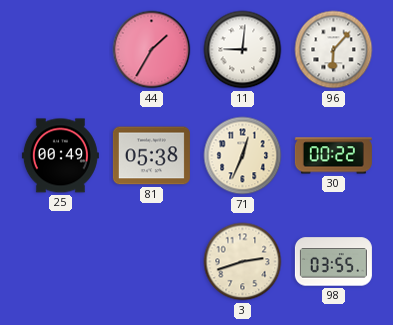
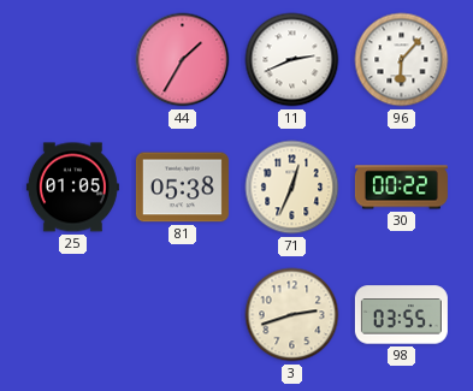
11: 9:01 -> 2:41
25: 00:49 -> 01:05
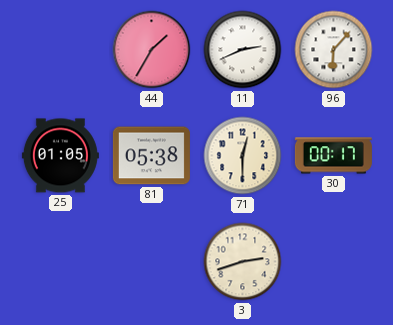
71: 12:34 -> 12:30
30: 00:22 -> 00:17
98: 03:55 -> none
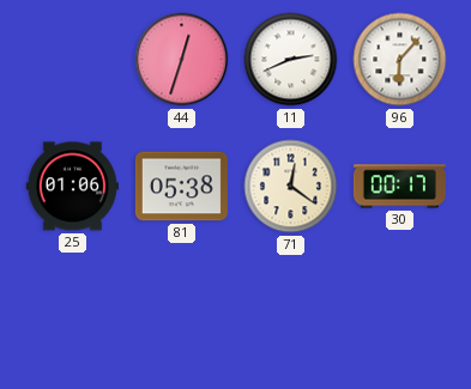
44: 1:35 -> 12:33
25: 01:05 -> 01:06
71: 12:30 -> 12:21
3: 2:42 -> none
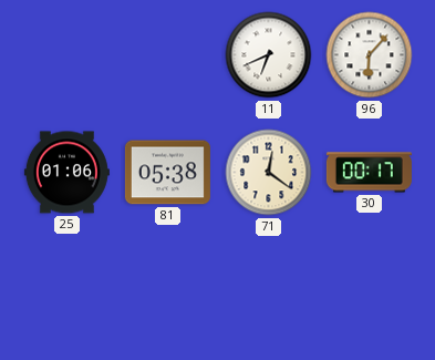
44: 12:33 -> none
11: 2:41 -> 6:41
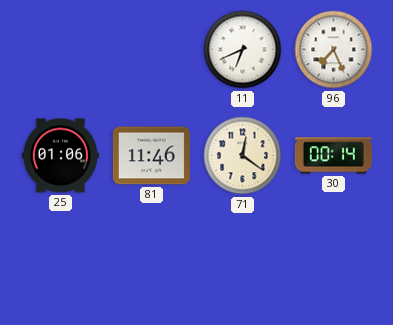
96: 6:07 -> 7:26
81: 05:38 -> 11:46
30: 00:17 -> 00:14
